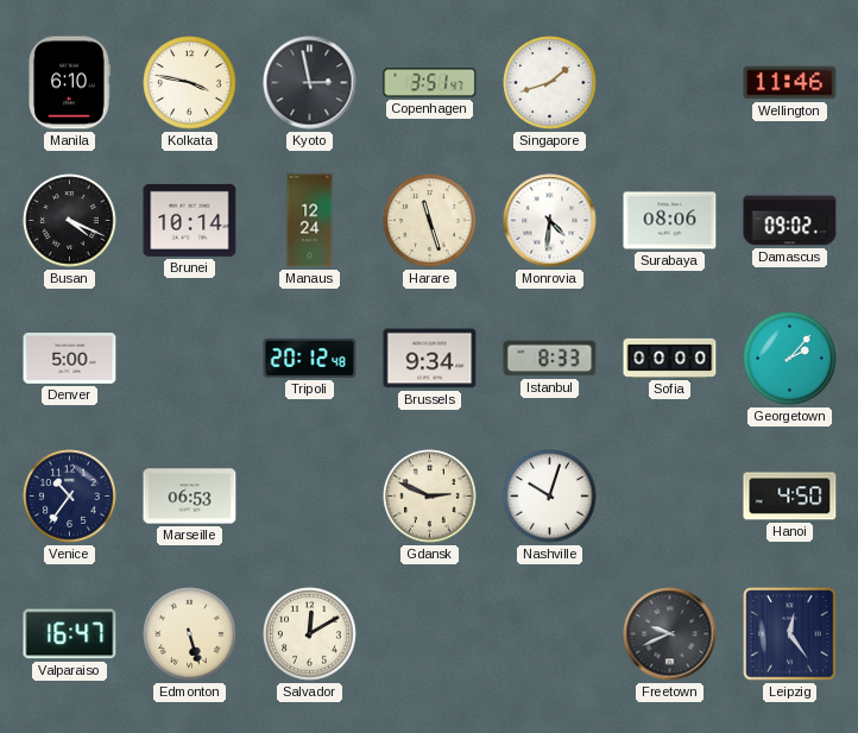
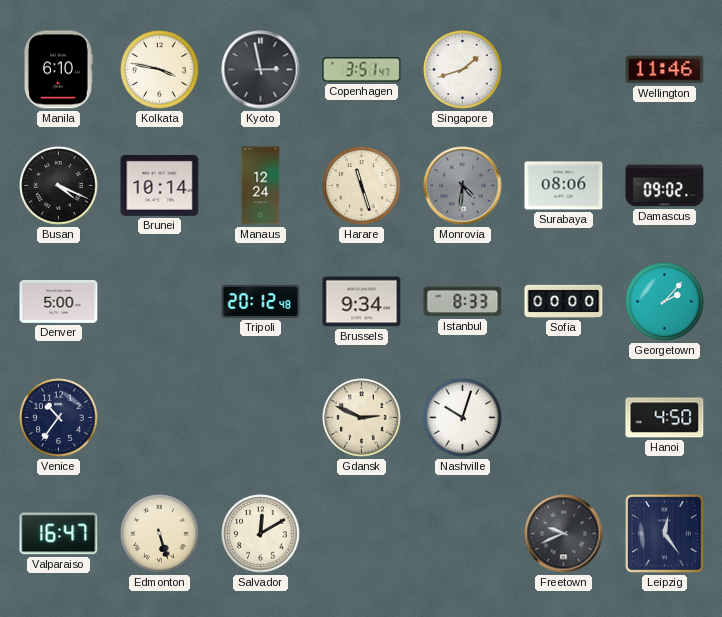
Monrovia dial: white -> grey
Marseille: 06:53 -> none
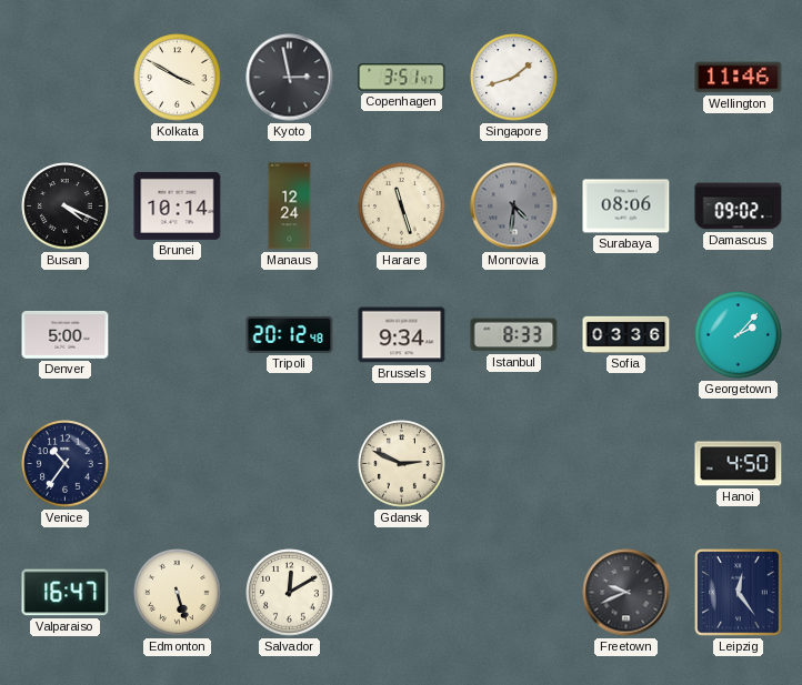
Manila: 6:10 -> none
Kolkata: 3:47 -> 3:50
Sofia: 00:00 -> 03:36
Nashville: 10:03 -> none
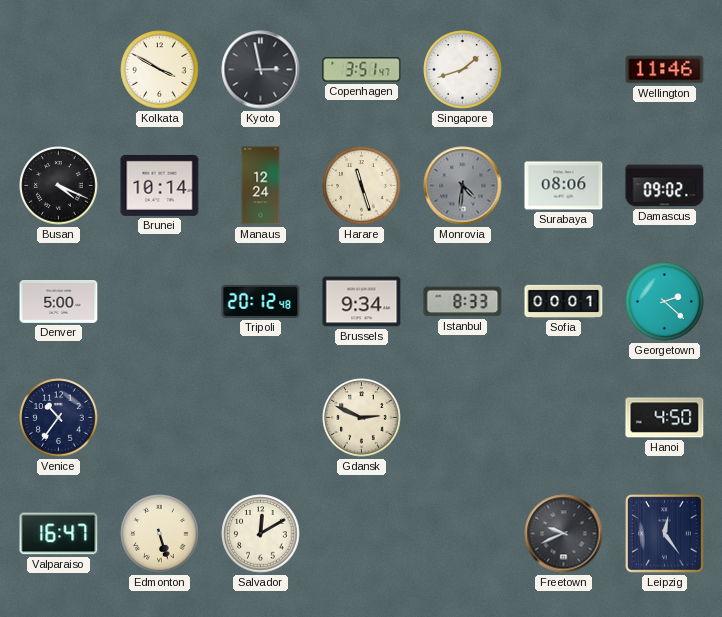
Sofia: 03:36 -> 00:01
Georgetown: 2:07 -> 2:22
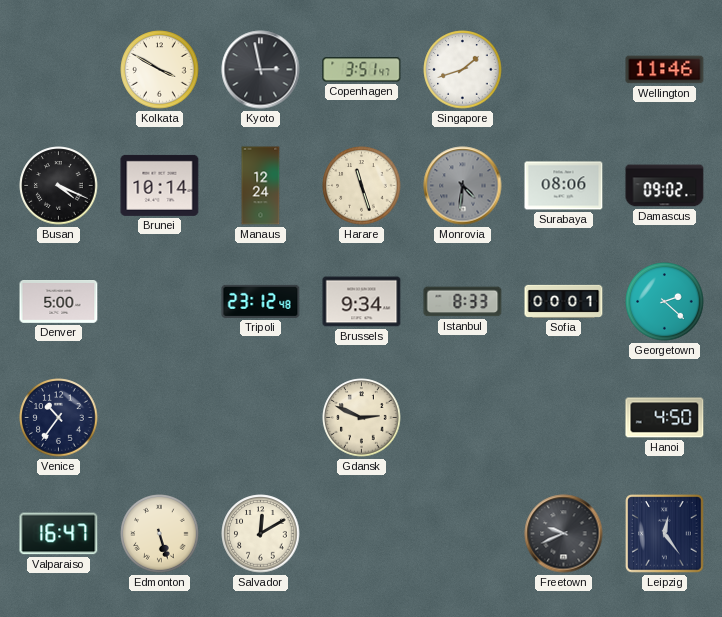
Tripoli: 20:12 -> 23:12
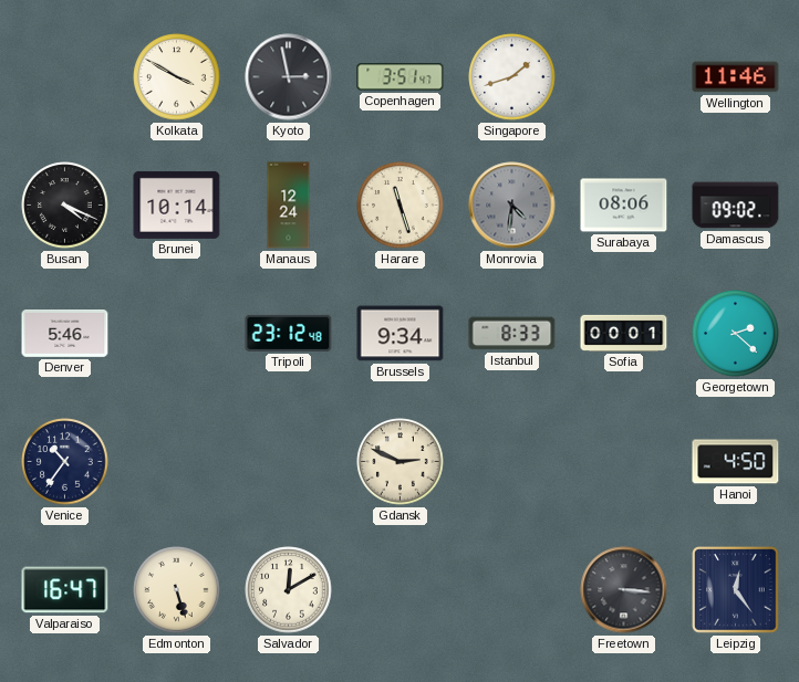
Denver: 5:00 -> 5:46
Freetown: 9:41 -> 3:16
